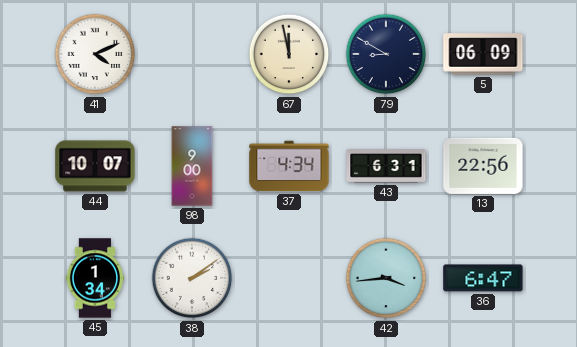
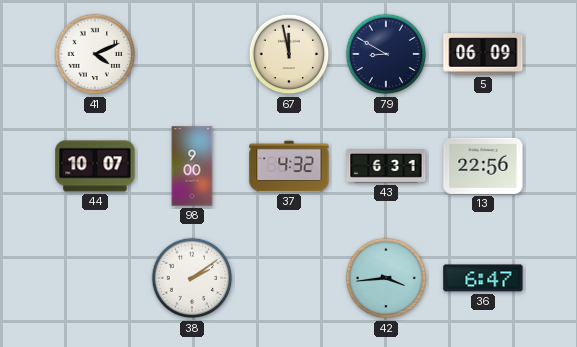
37: 4:34 -> 4:32
45: 1:34 -> none
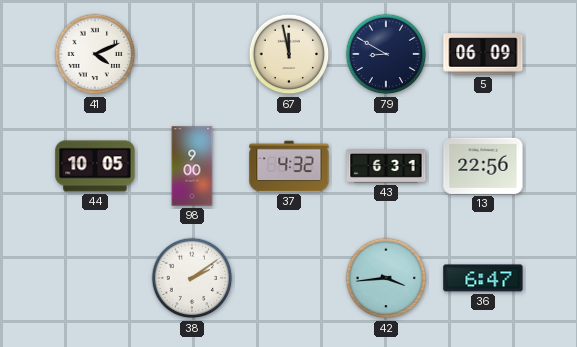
44: 10:07 -> 10:05
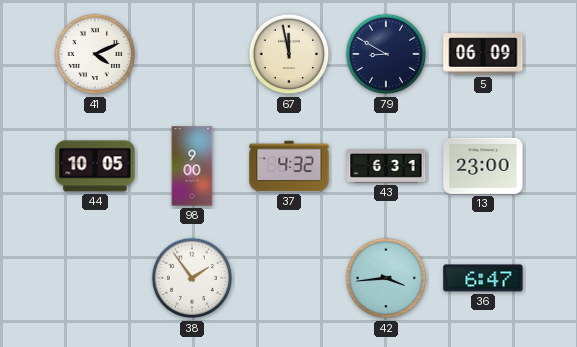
13: 22:56 -> 23:00
38: 2:09 -> 1:54
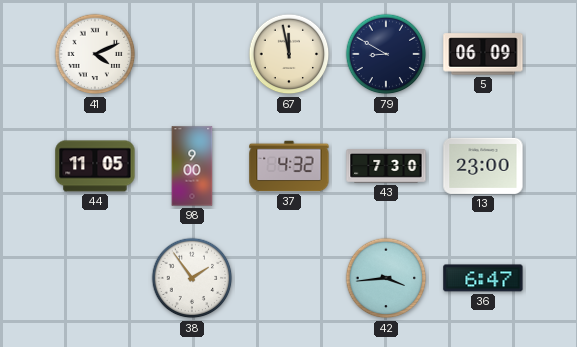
44: 10:05 -> 11:05
43: 6:31 -> 7:30
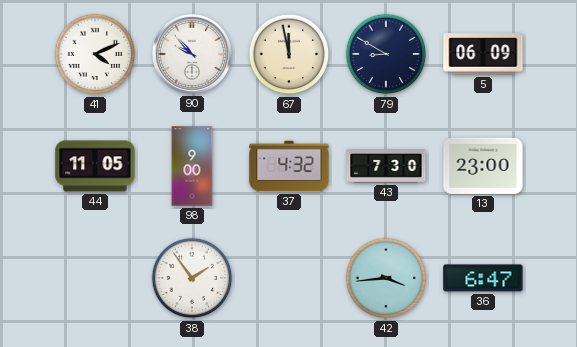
90: none -> 9:53
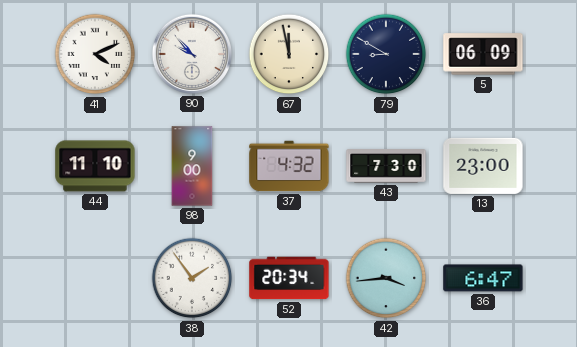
44: 11:05 -> 11:10
52: none -> 20:34
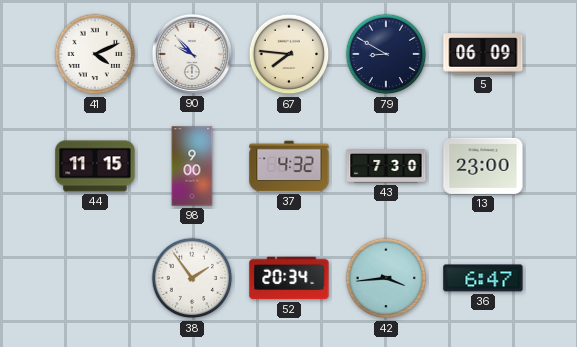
67: 11:58 -> 7:46
44: 11:10 -> 11:15
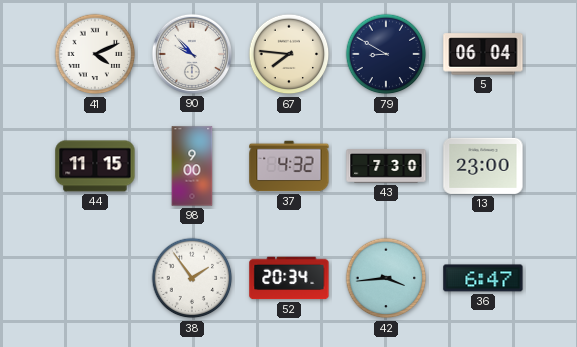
5: 06:09 -> 06:04
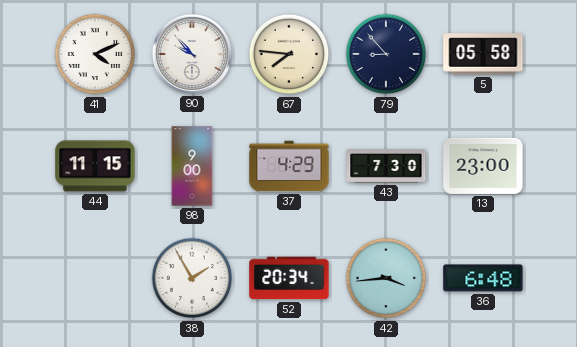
79: 8:50 -> 8:53
5: 06:04 -> 05:58
37: 4:32 -> 4:29
38: 1:54 -> 1:55
36: 6:47 -> 6:48
